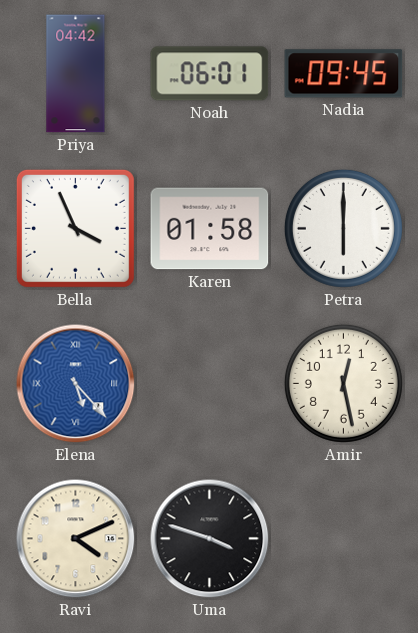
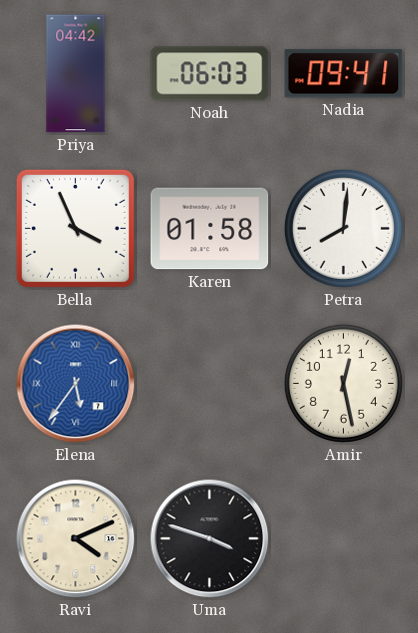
Noah: 06:01 -> 06:03
Nadia: 09:45 -> 09:41
Petra: 6:00 -> 8:01
Elena: 5:23 -> 5:36
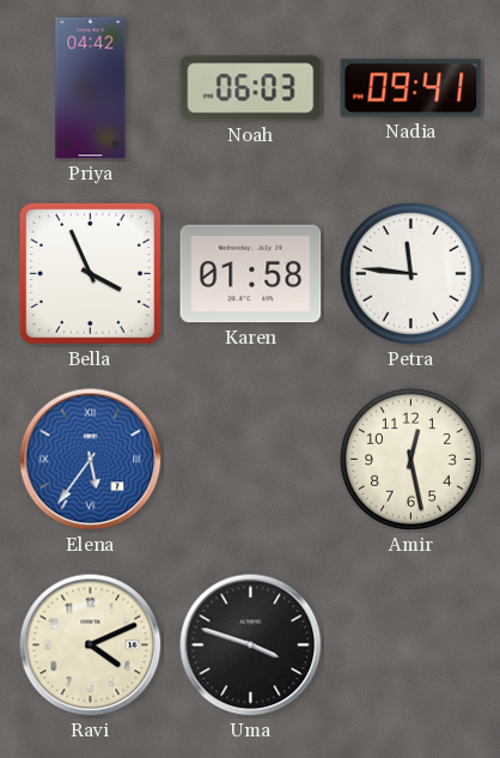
Petra: 8:01 -> 11:46
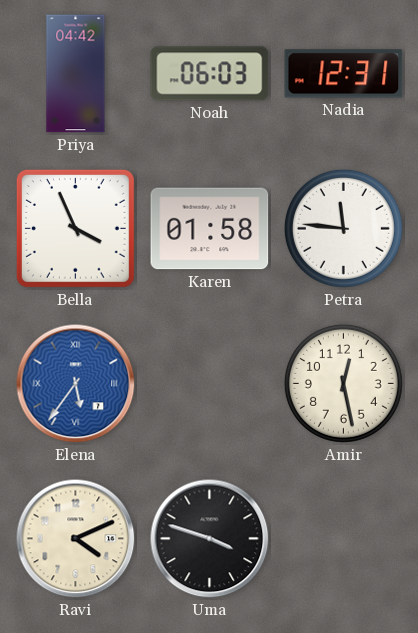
Nadia: 09:41 -> 12:31
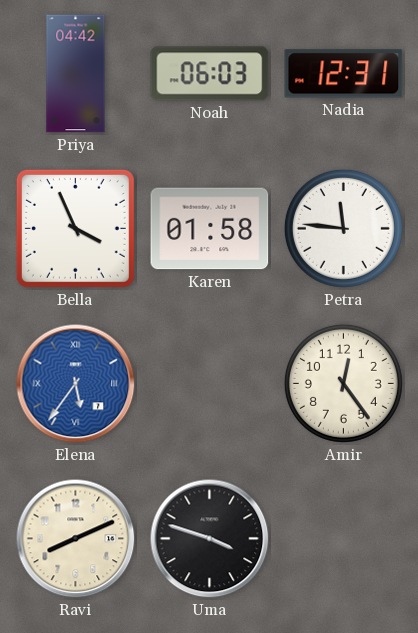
Amir: 12:28 -> 12:24
Ravi: 4:11 -> 8:11
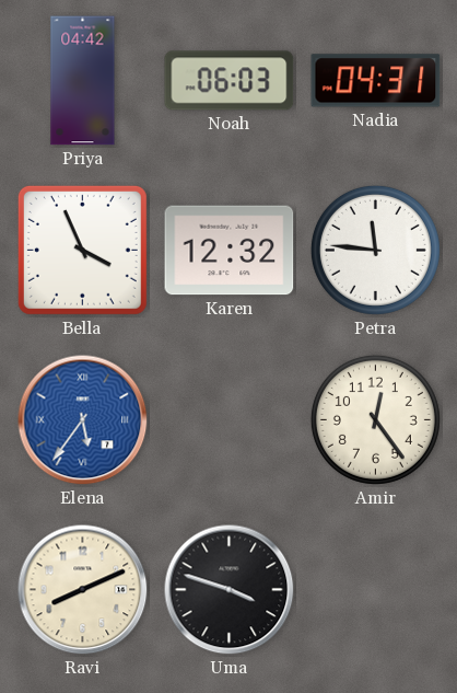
Nadia: 12:31 -> 04:31
Karen: 01:58 -> 12:32
